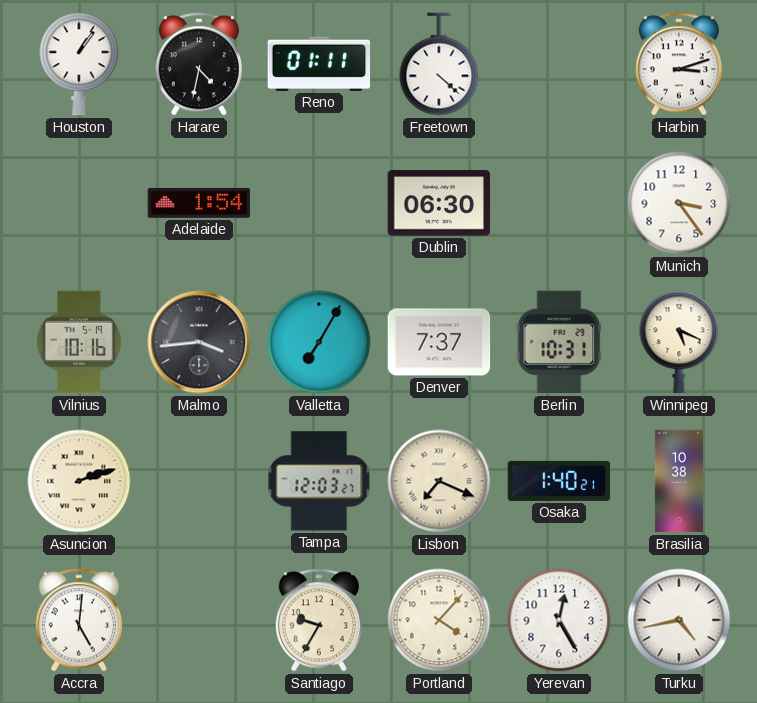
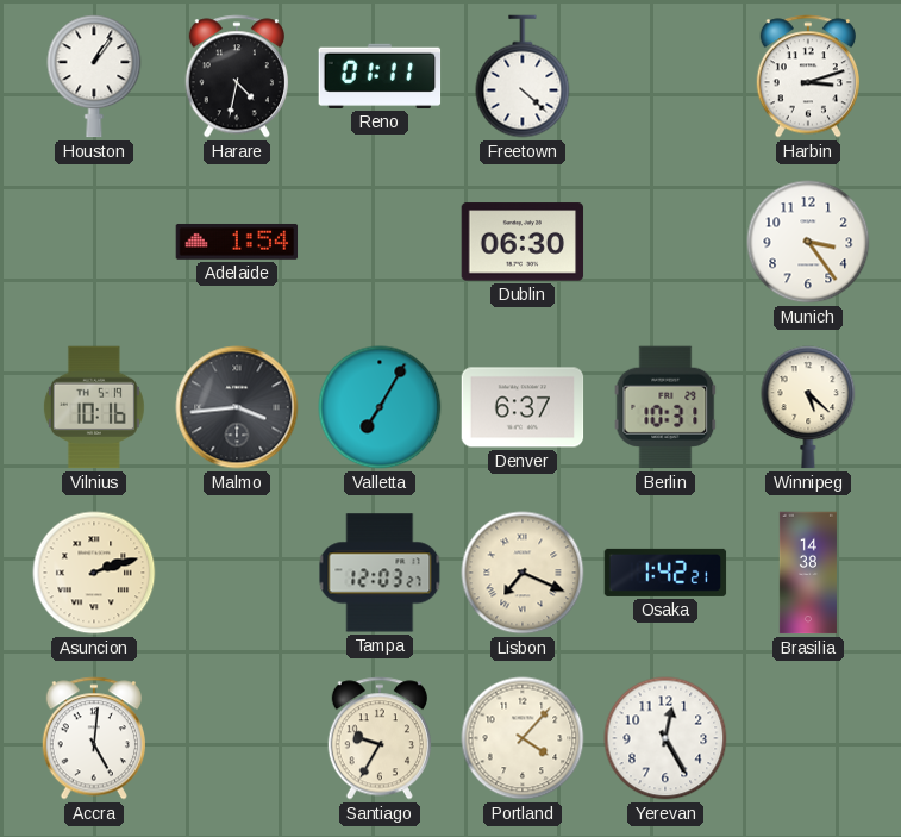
Denver: 7:37 -> 6:37
Winnipeg: 5:19 -> 5:22
Osaka: 1:40 -> 1:42
Brasilia: 10:38 -> 14:38
Turku: 4:43 -> none
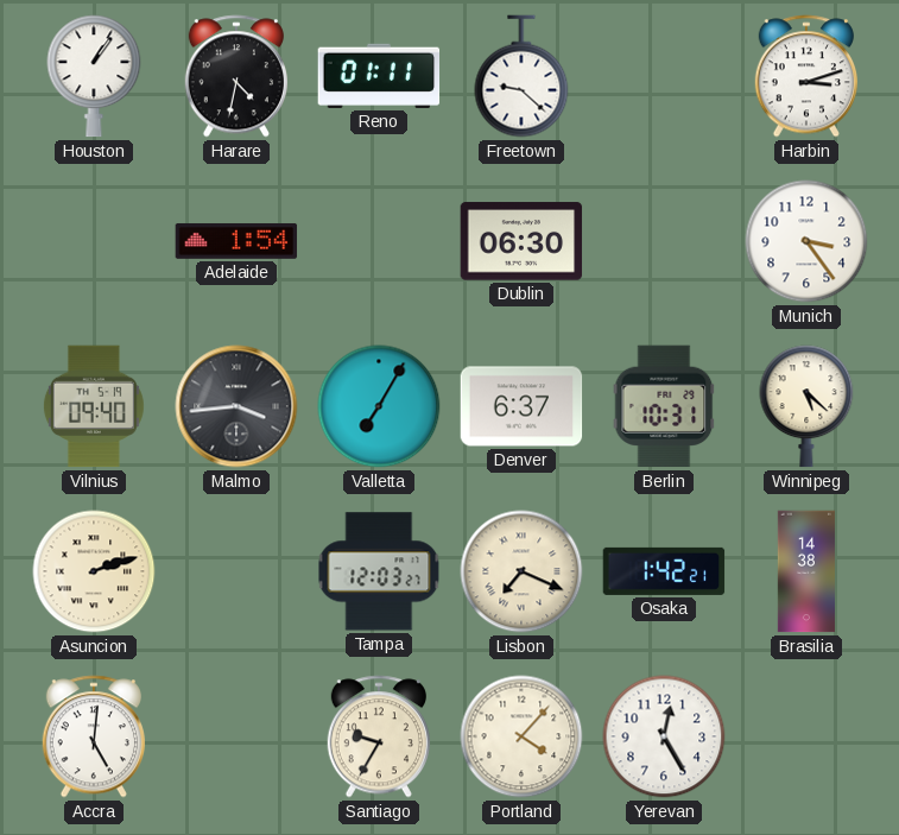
Freetown: 4:22 -> 9:22
Vilnius: 10:16 -> 09:40
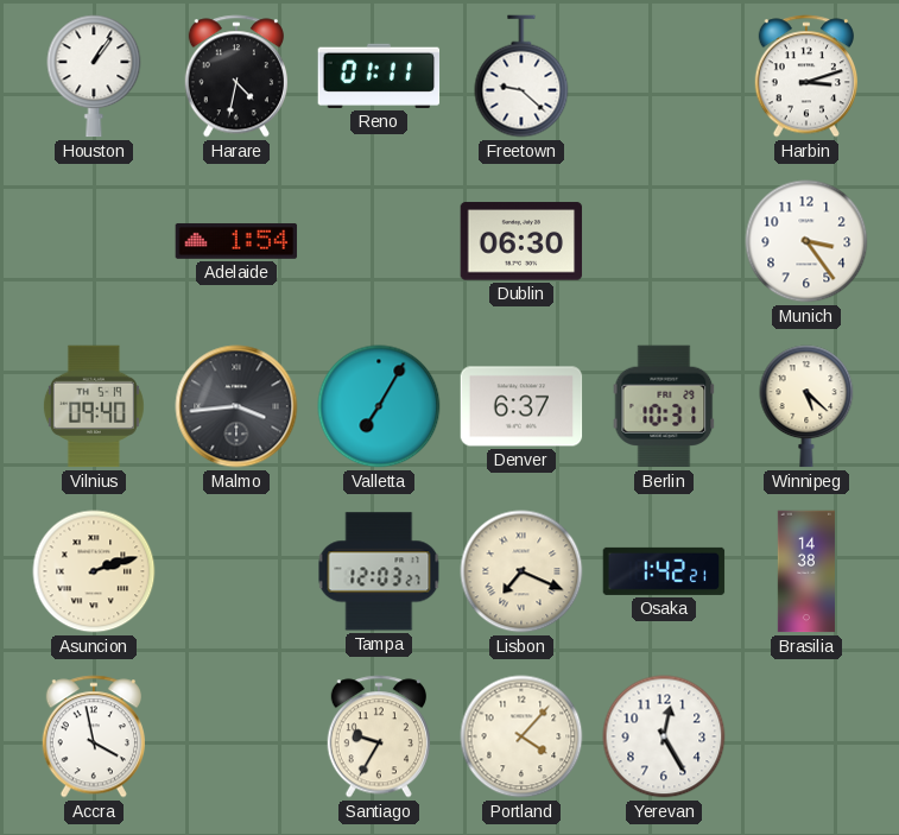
Accra: 5:01 -> 3:58
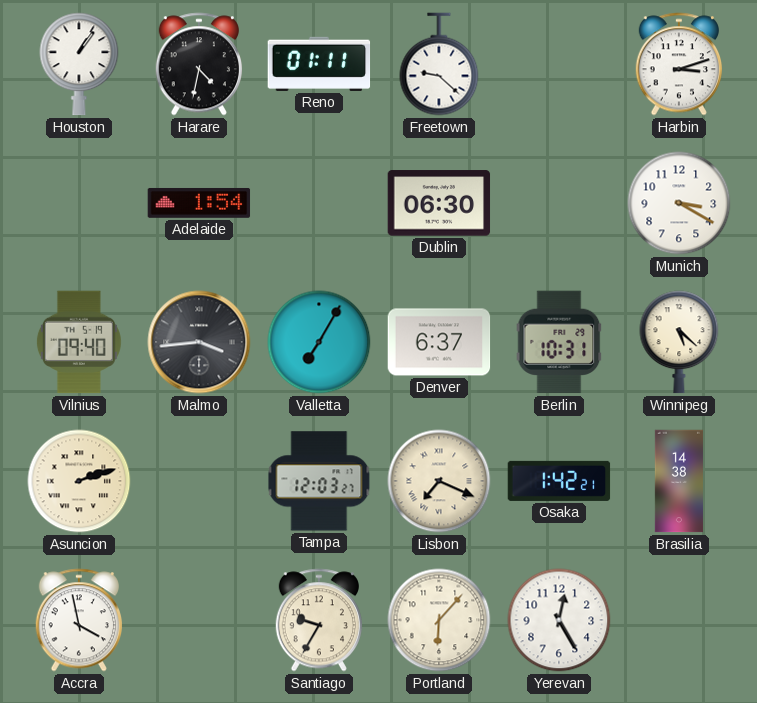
Munich: 3:24 -> 3:20
Portland: 4:07 -> 6:07
